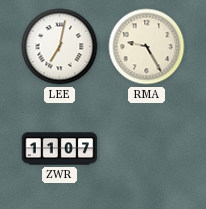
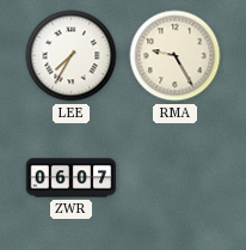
LEE: 7:02 -> 7:35
ZWR: 11:07 -> 06:07
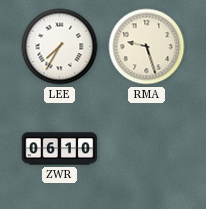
RMA: 9:25 -> 9:27
ZWR: 06:07 -> 06:10
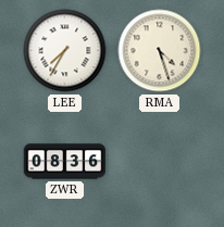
RMA: 9:27 -> 4:27
ZWR: 06:10 -> 08:36
